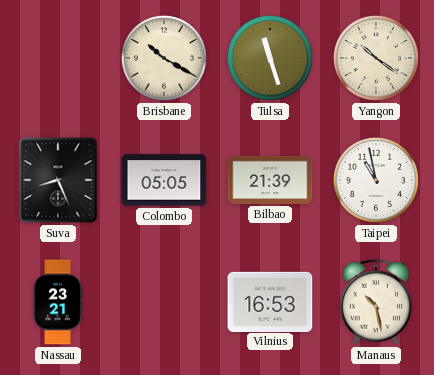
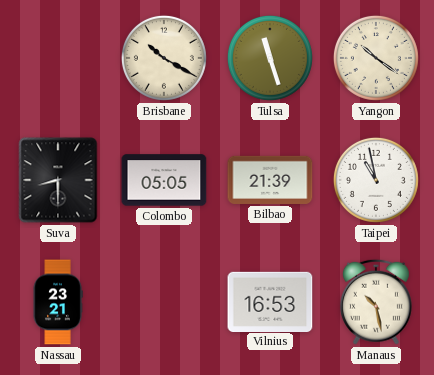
Suva: 8:26 -> 8:30
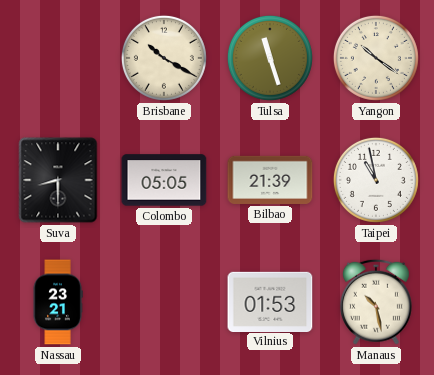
Vilnius: 16:53 -> 01:53
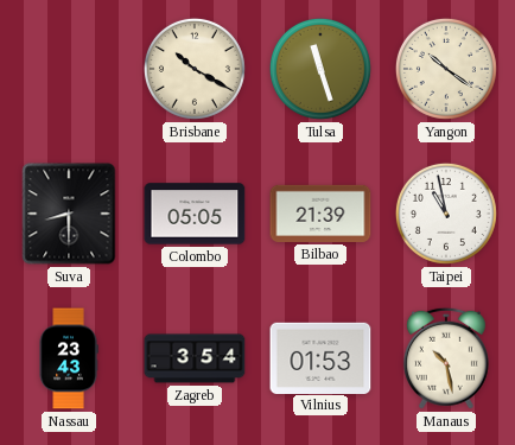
Nassau: 23:21 -> 23:43
Zagreb: none -> 3:54
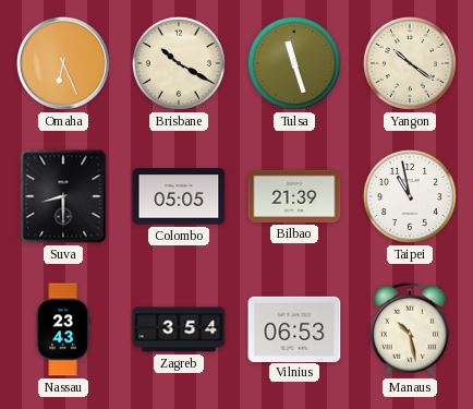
Omaha: none -> 6:26
Vilnius: 01:53 -> 06:53
